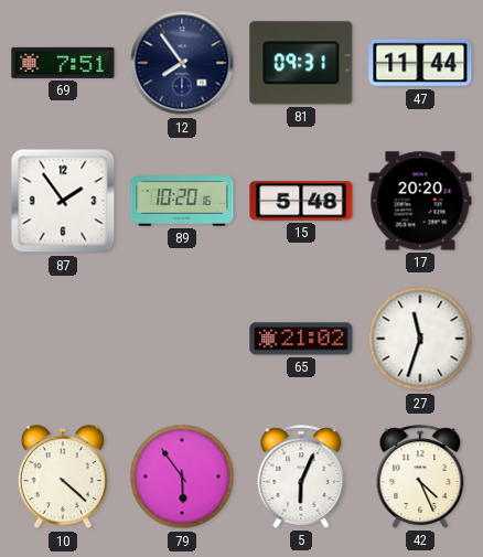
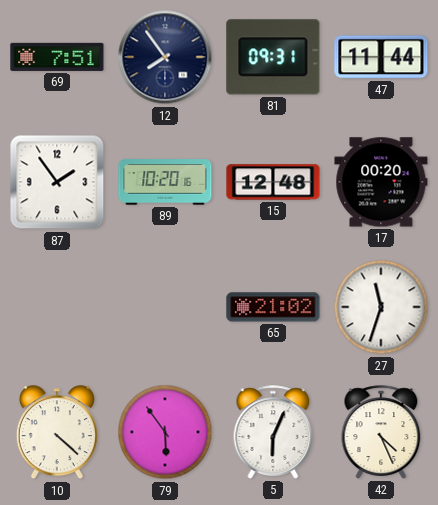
15: 5:48 -> 12:48
17: 20:20 -> 00:20
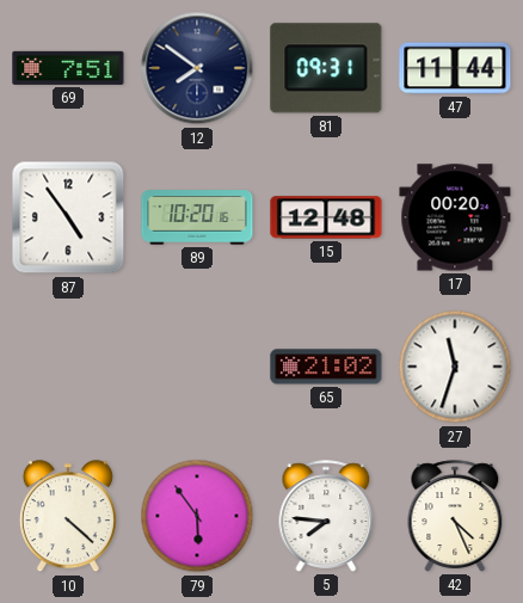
12: 7:54 -> 7:51
87: 1:54 -> 4:54
5: 6:04 -> 7:46
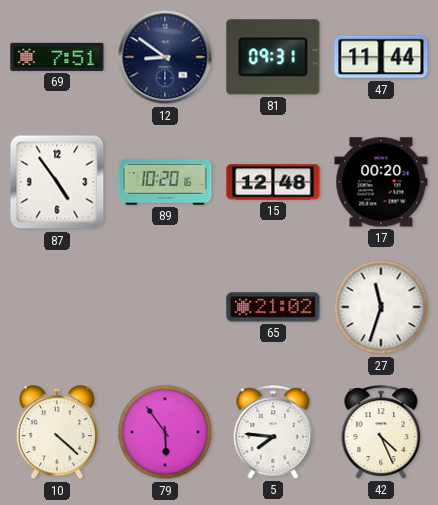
12: 7:51 -> 8:51
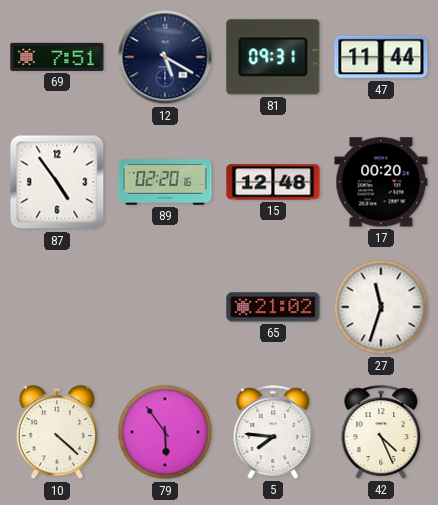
12: 8:51 -> 5:20
89: 10:20 -> 02:20
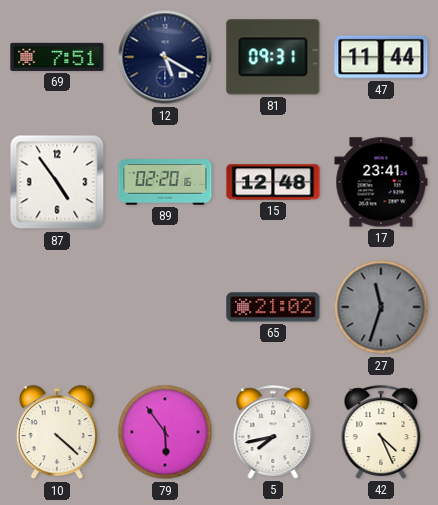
17: 00:20 -> 23:41
27 dial: white -> grey
5: 7:46 -> 7:43
